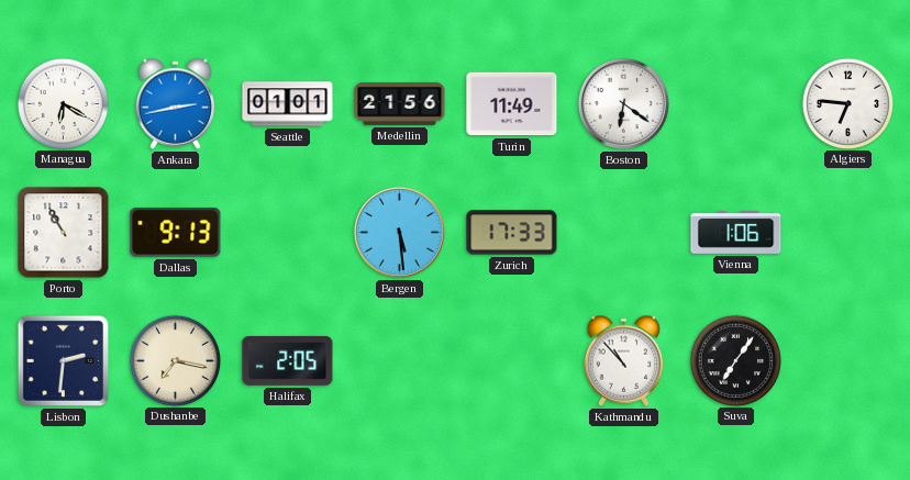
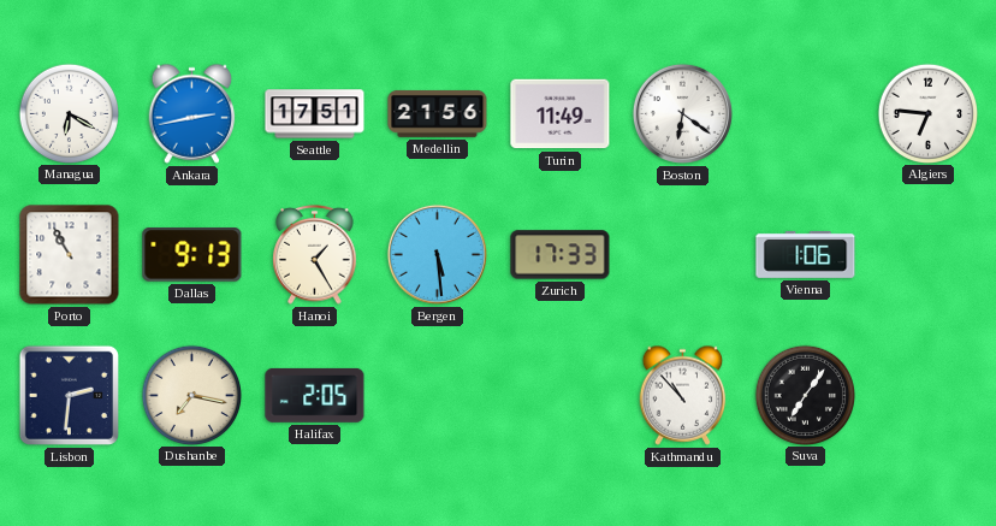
Seattle: 01:01 -> 17:51
Hanoi: none -> 1:25
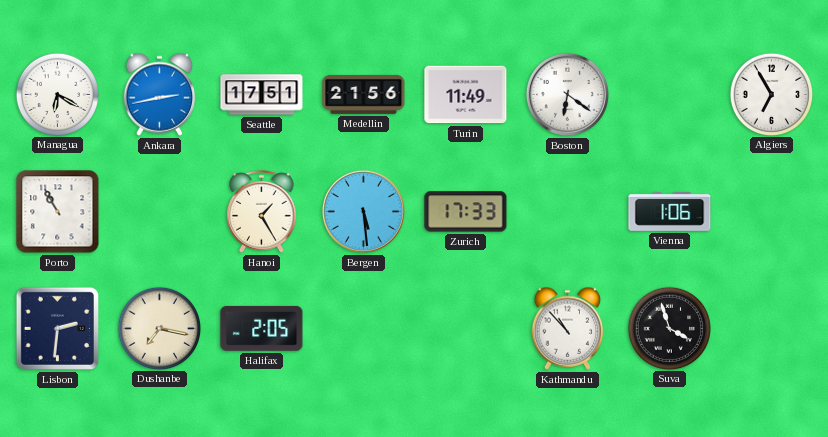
Algiers: 6:46 -> 6:55
Dallas: 9:13 -> none
Suva: 7:06 -> 3:57
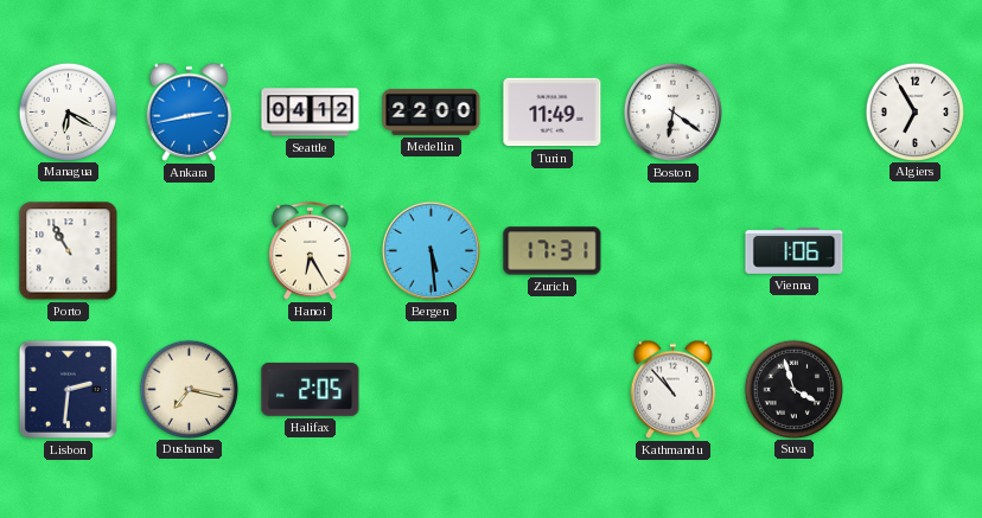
Seattle: 17:51 -> 04:12
Medellin: 21:56 -> 22:00
Hanoi: 1:25 -> 6:25
Zurich: 17:33 -> 17:31
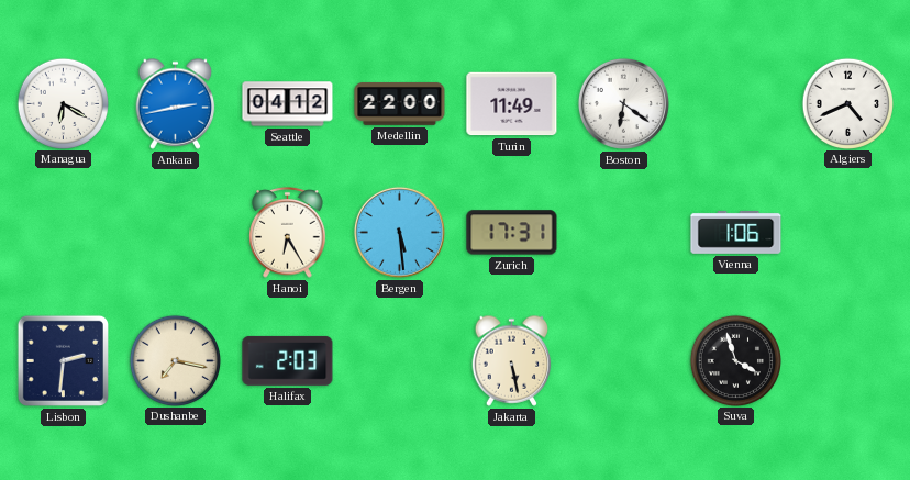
Algiers: 6:55 -> 4:41
Porto: 10:55 -> none
Halifax: 2:05 -> 2:03
Jakarta: none -> 5:28
Kathmandu: 10:53 -> none
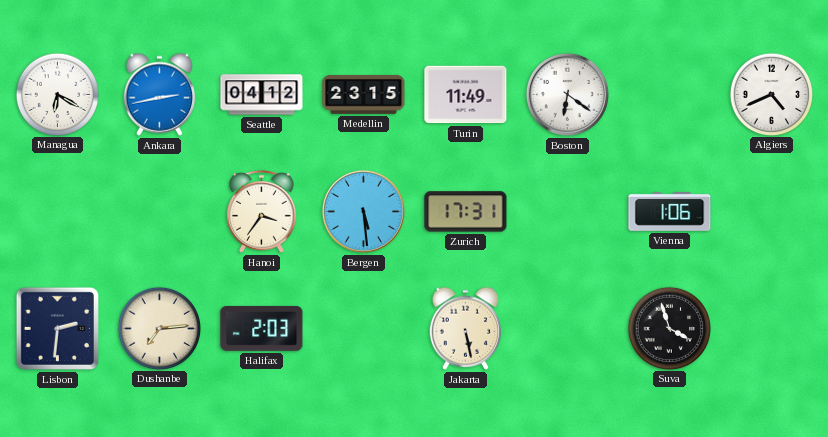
Medellin: 22:00 -> 23:15
Hanoi: 6:25 -> 3:36
Dushanbe: 7:17 -> 7:14
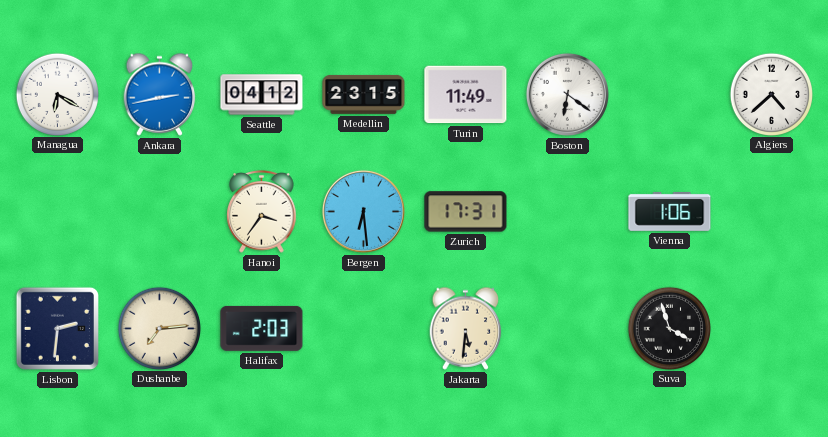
Algiers: 4:41 -> 4:38
Bergen: 5:29 -> 6:29
Jakarta: 5:28 -> 5:31
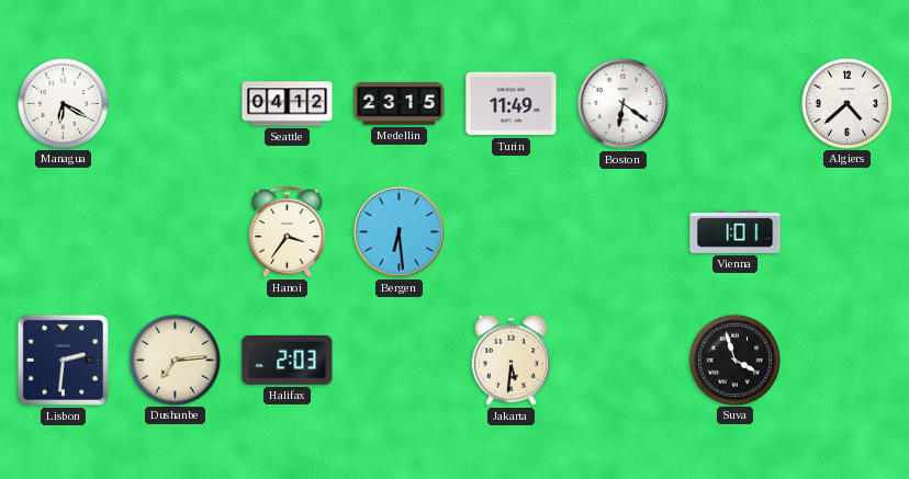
Ankara: 2:43 -> none
Zurich: 17:31 -> none
Vienna: 1:06 -> 1:01
